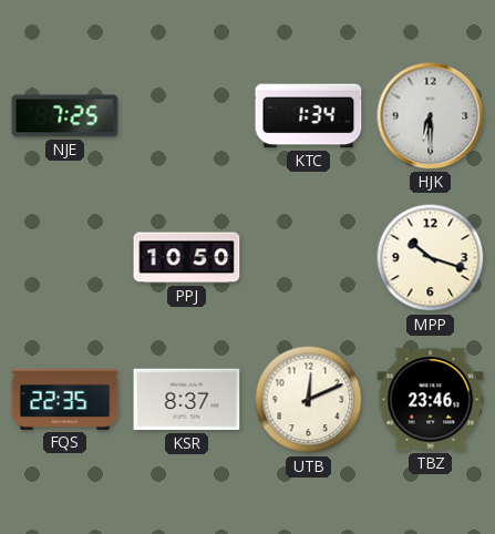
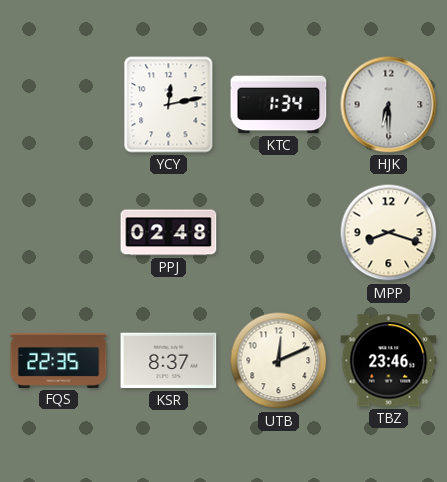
NJE: 7:25 -> none
YCY: none -> 12:13
PPJ: 10:50 -> 02:48
MPP: 10:18 -> 8:18
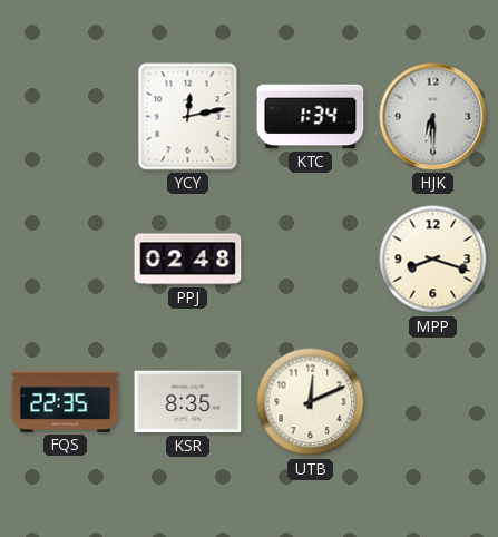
KSR: 8:37 -> 8:35
TBZ: 23:46 -> none
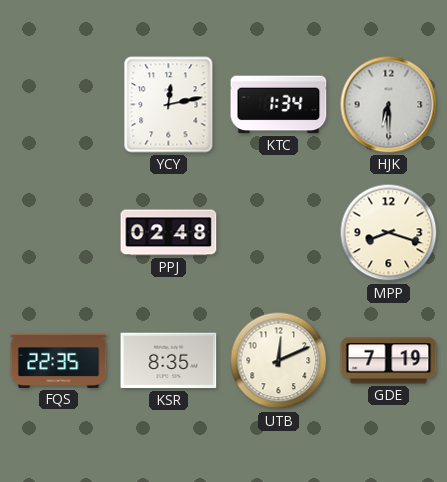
GDE: none -> 7:19
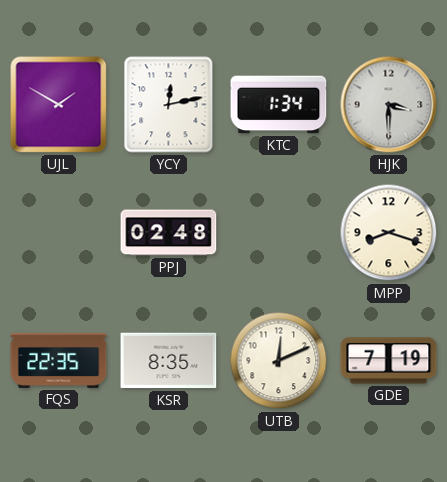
UJL: none -> 1:50
HJK: 6:30 -> 3:30
